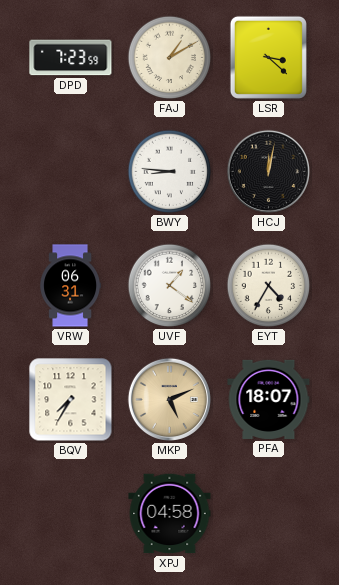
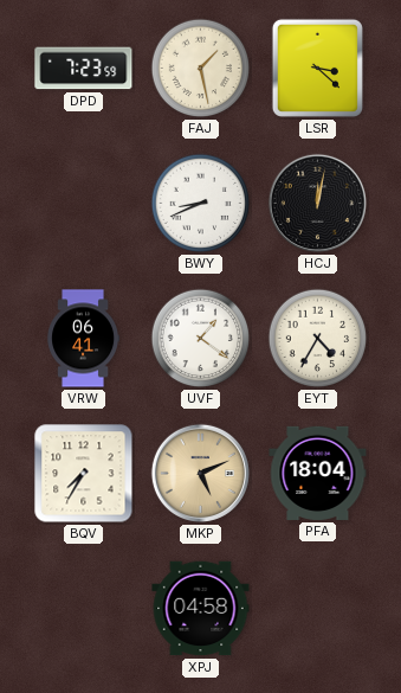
FAJ: 1:10 -> 1:28
BWY: 8:46 -> 8:41
VRW: 06:31 -> 06:41
PFA: 18:07 -> 18:04
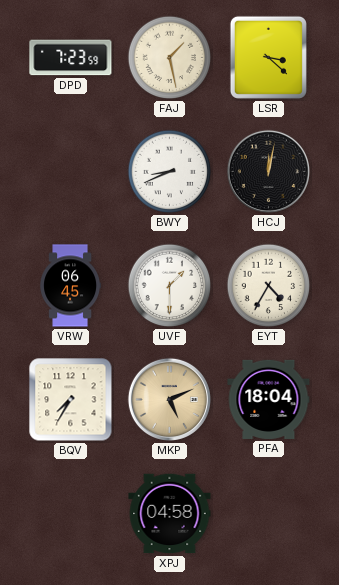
VRW: 06:41 -> 06:45
UVF: 1:21 -> 1:30
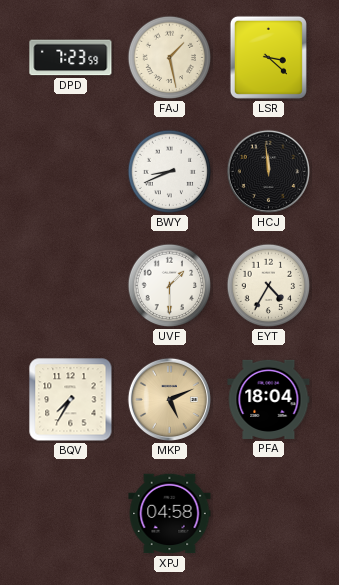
HCJ: 12:02 -> 11:59
VRW: 06:45 -> none
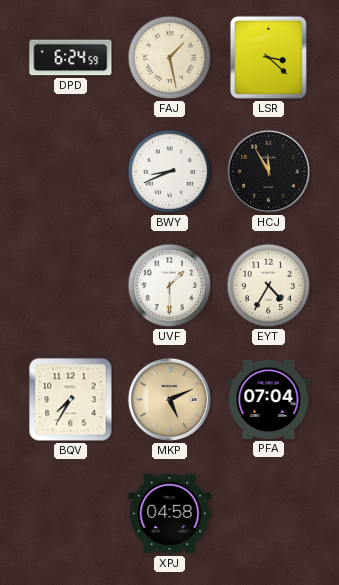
DPD: 7:23 -> 6:24
HCJ: 11:59 -> 11:55
PFA: 18:04 -> 07:04
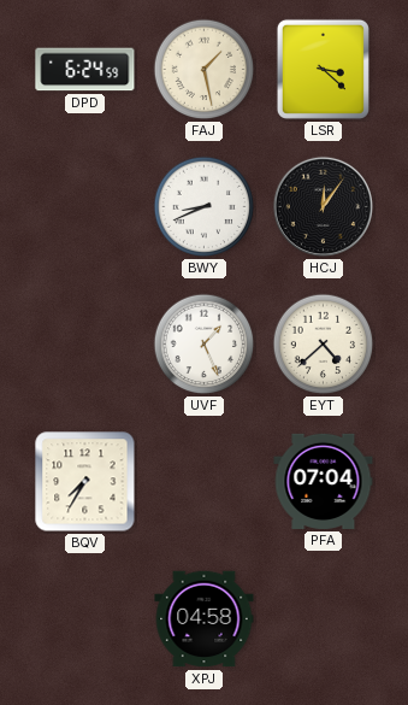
HCJ: 11:55 -> 12:06
UVF: 1:30 -> 1:26
EYT: 4:35 -> 4:38
MKP: 5:11 -> none
